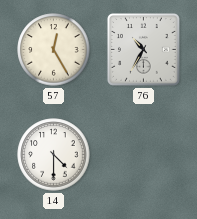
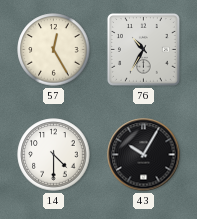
43: none -> 10:05
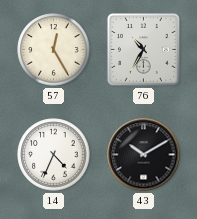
14: 4:30 -> 4:34
43: 10:05 -> 10:10
